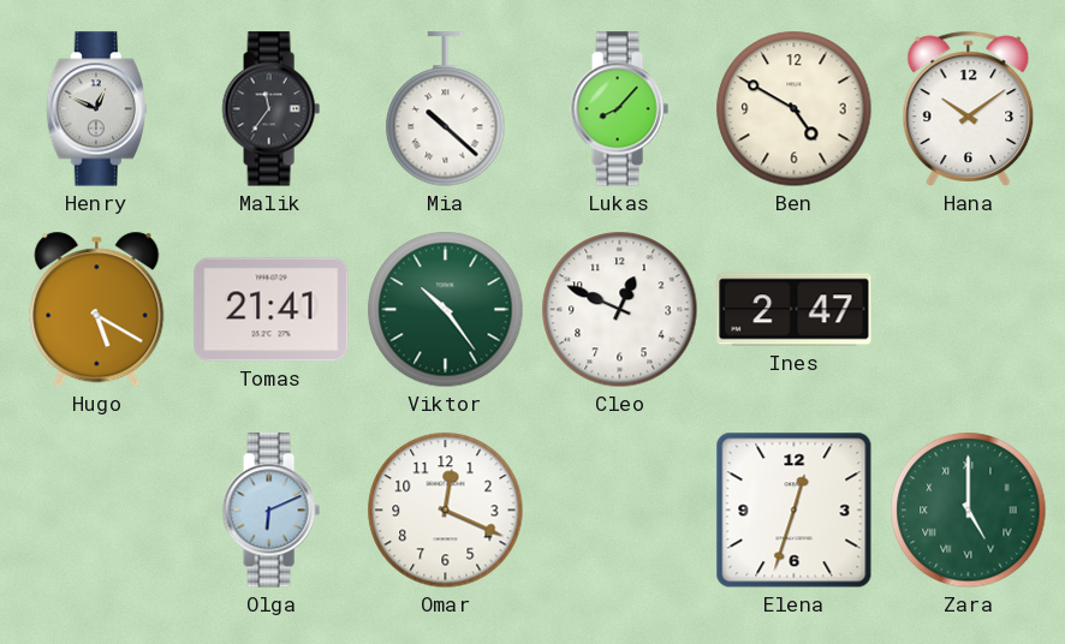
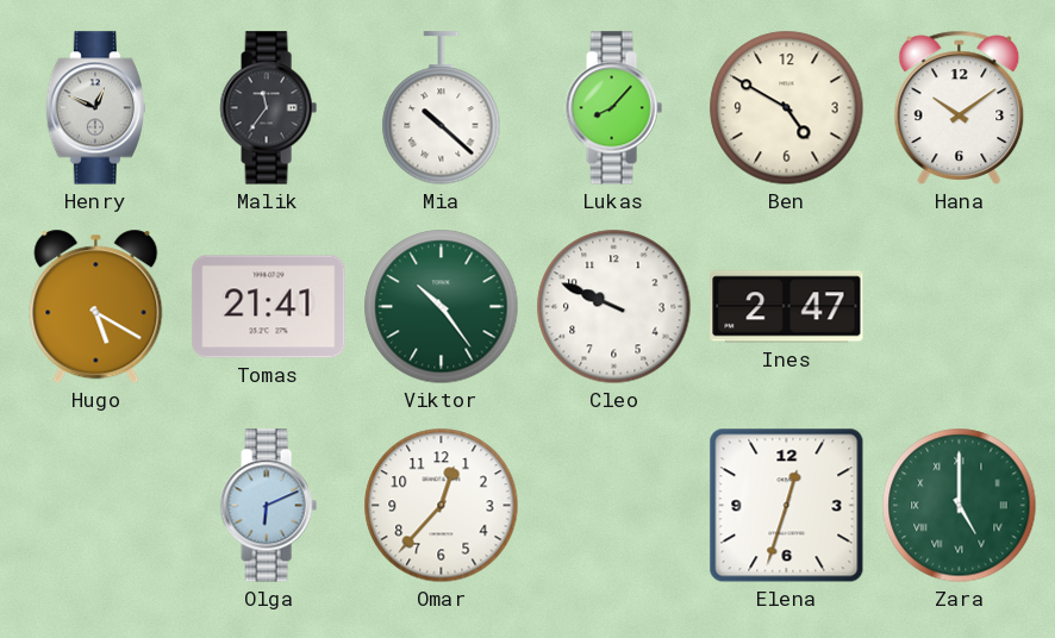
Cleo: 12:49 -> 9:49
Omar: 12:19 -> 12:37
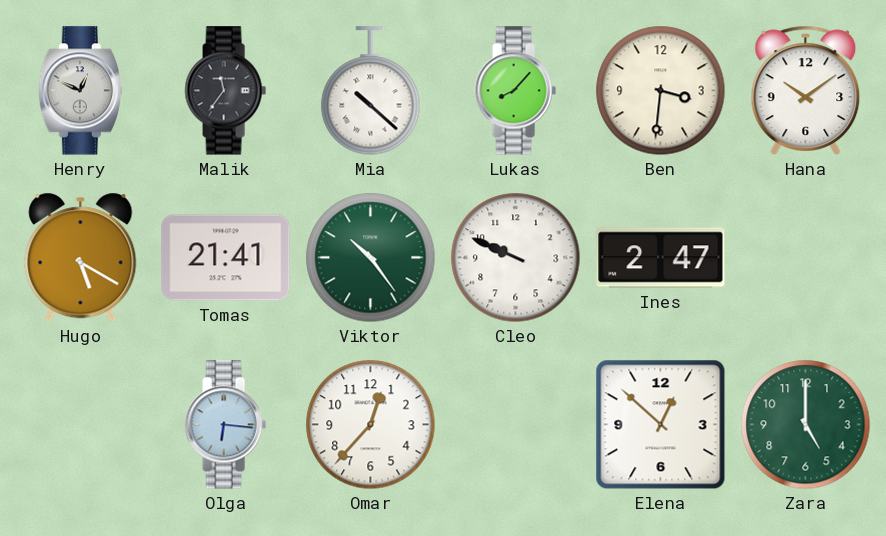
Ben: 4:50 -> 3:31
Olga: 6:11 -> 6:16
Elena: 12:33 -> 12:52
Zara numerals: Roman -> Arabic
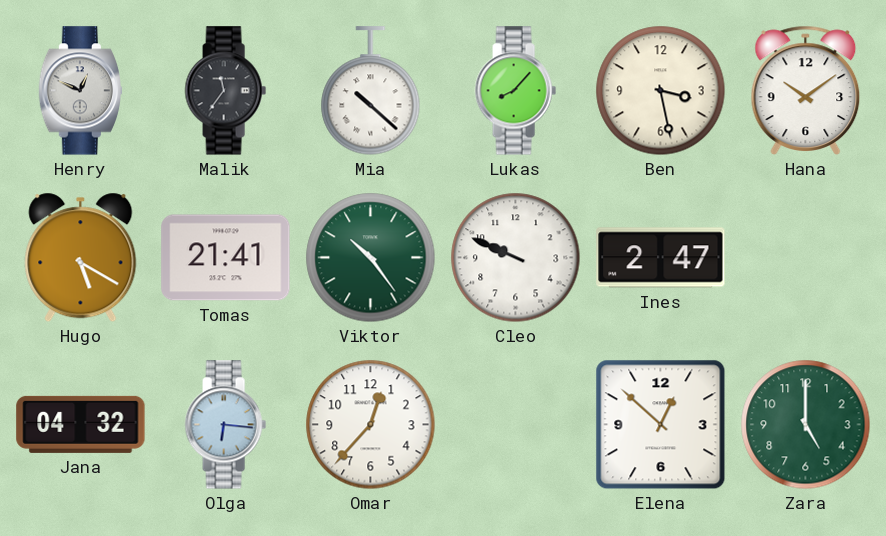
Ben: 3:31 -> 3:28
Jana: none -> 04:32
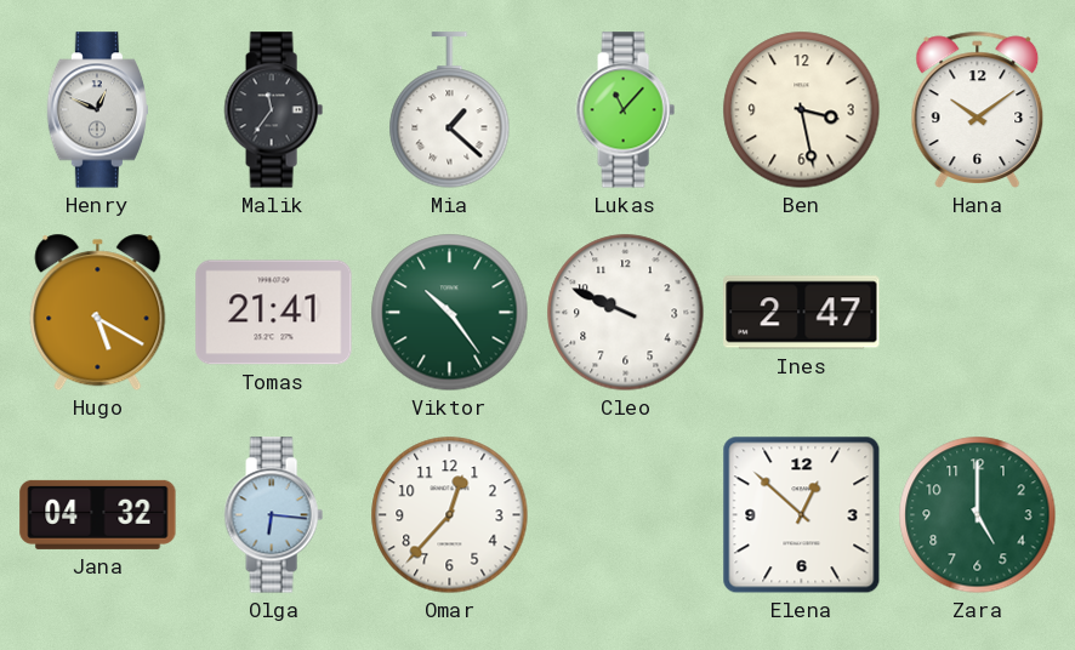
Mia: 10:22 -> 1:22
Lukas: 8:07 -> 11:07
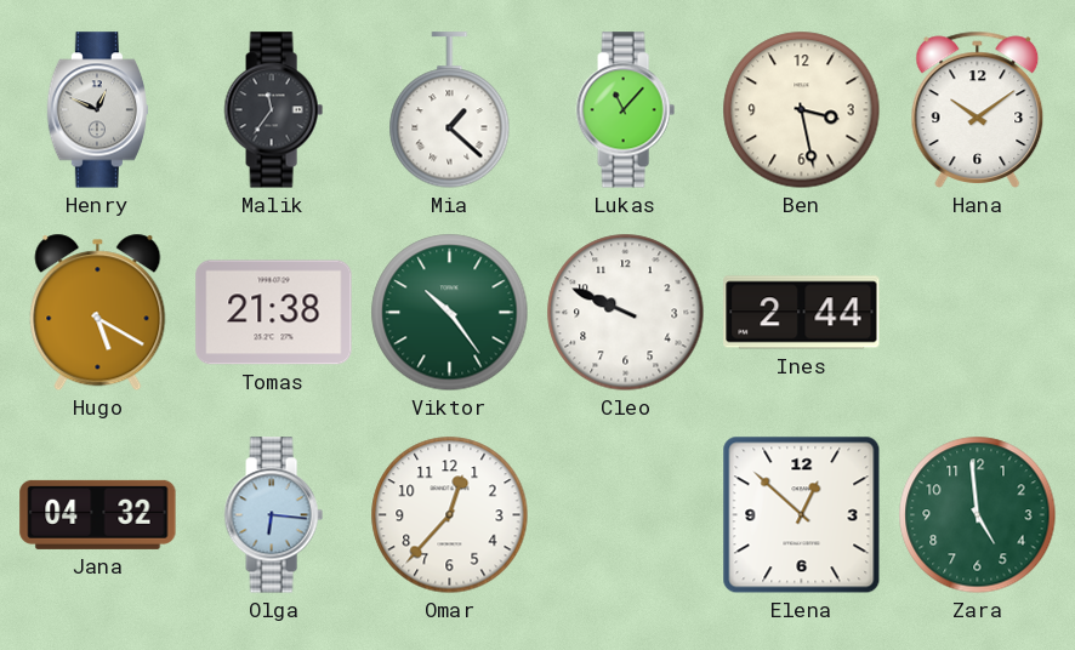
Tomas: 21:41 -> 21:38
Ines: 2:47 -> 2:44
Zara: 5:00 -> 4:59
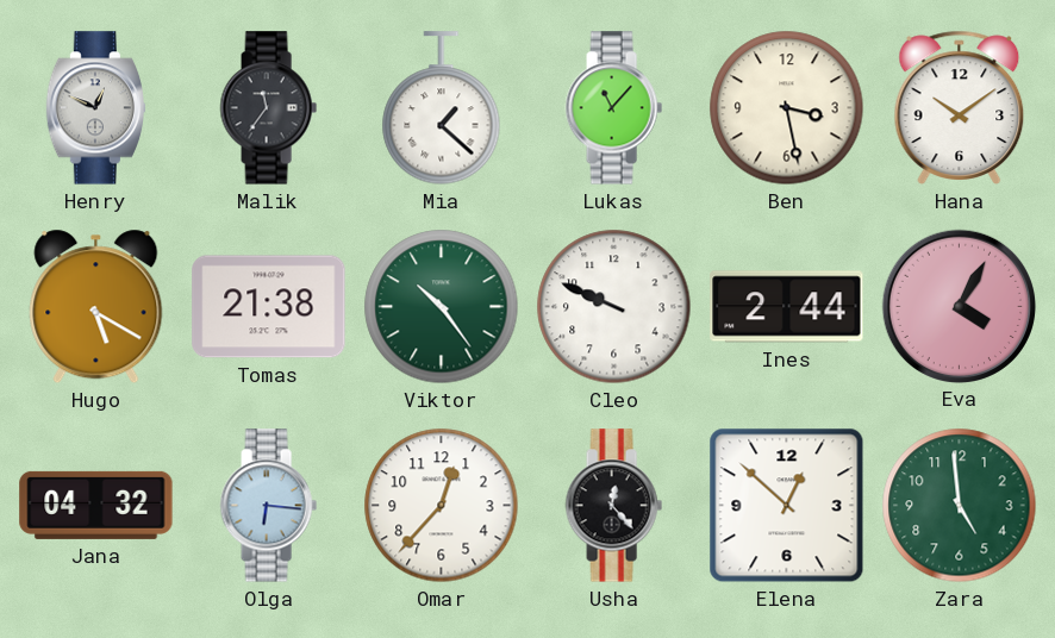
Eva: none -> 4:05
Usha: none -> 12:23
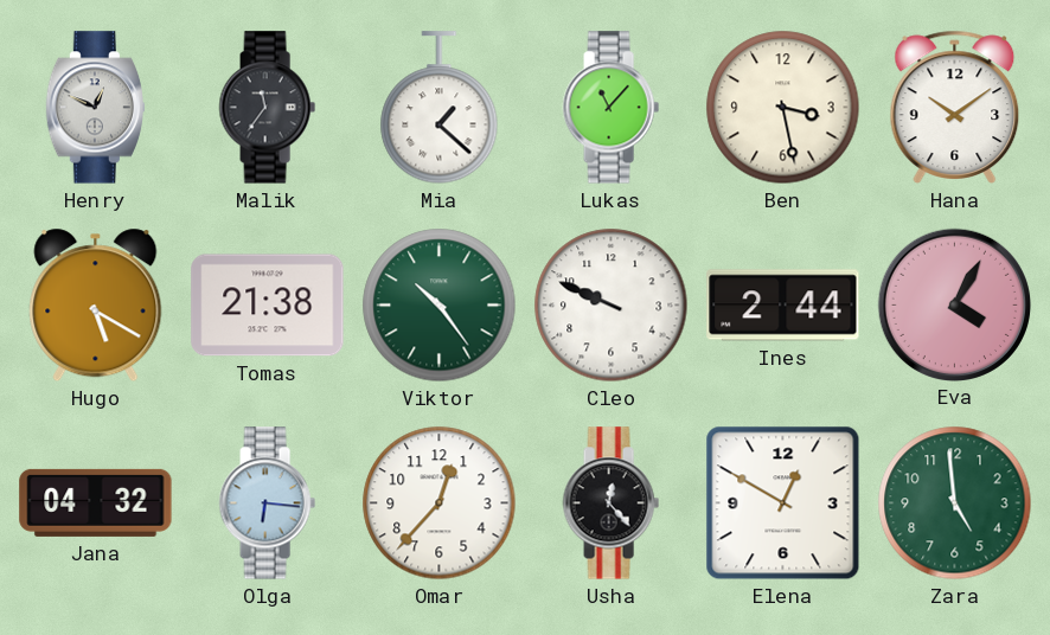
Elena: 12:52 -> 12:50
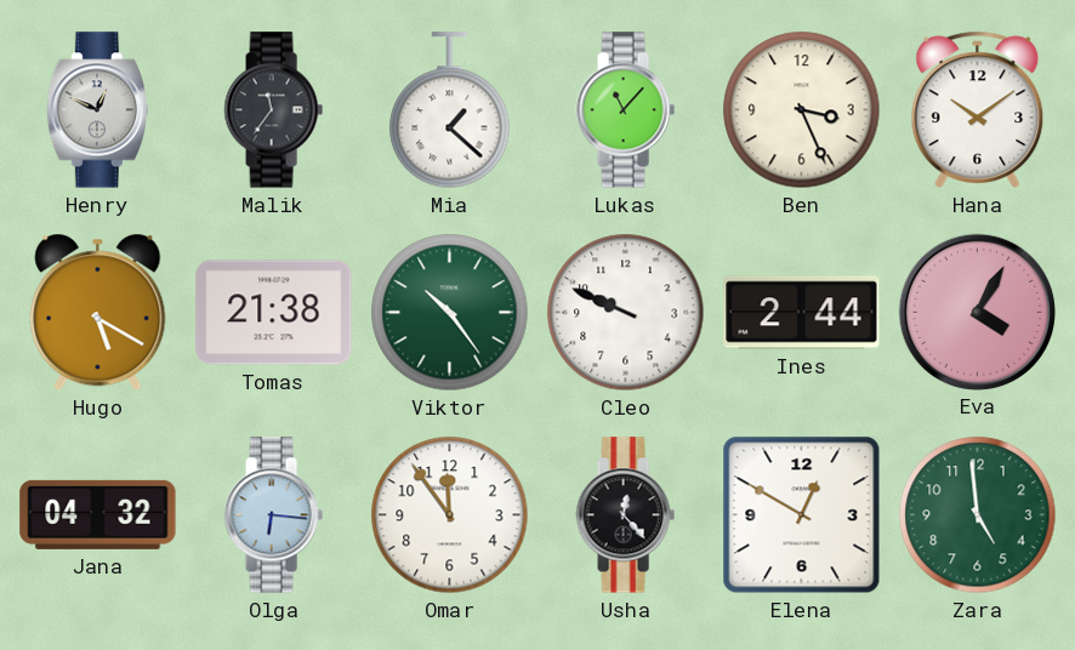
Ben: 3:28 -> 3:26
Omar: 12:37 -> 11:54
